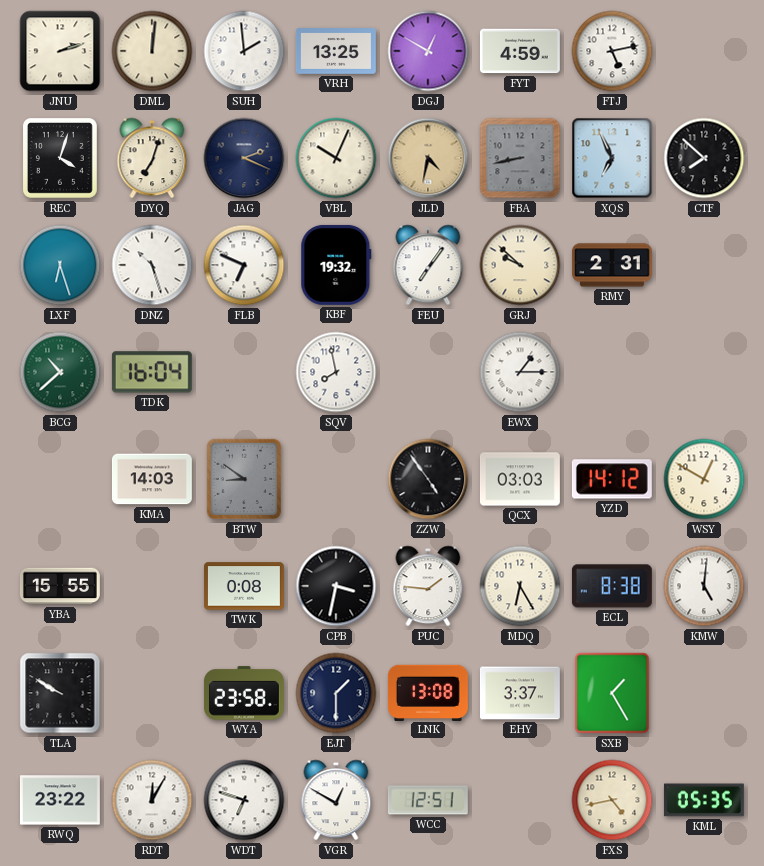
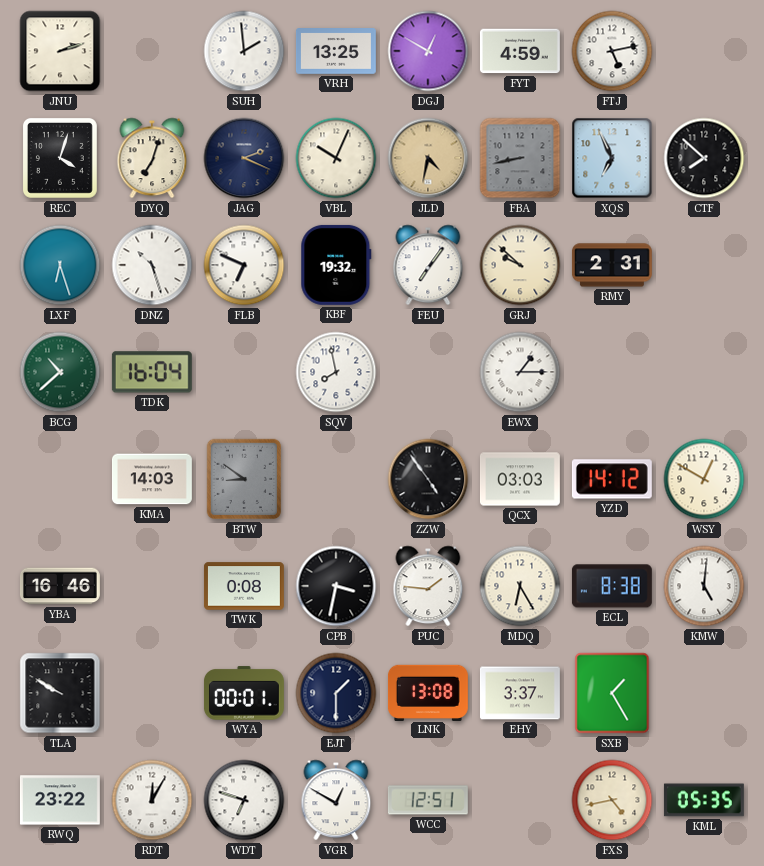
DML: 12:01 -> none
YBA: 15:55 -> 16:46
WYA: 23:58 -> 00:01
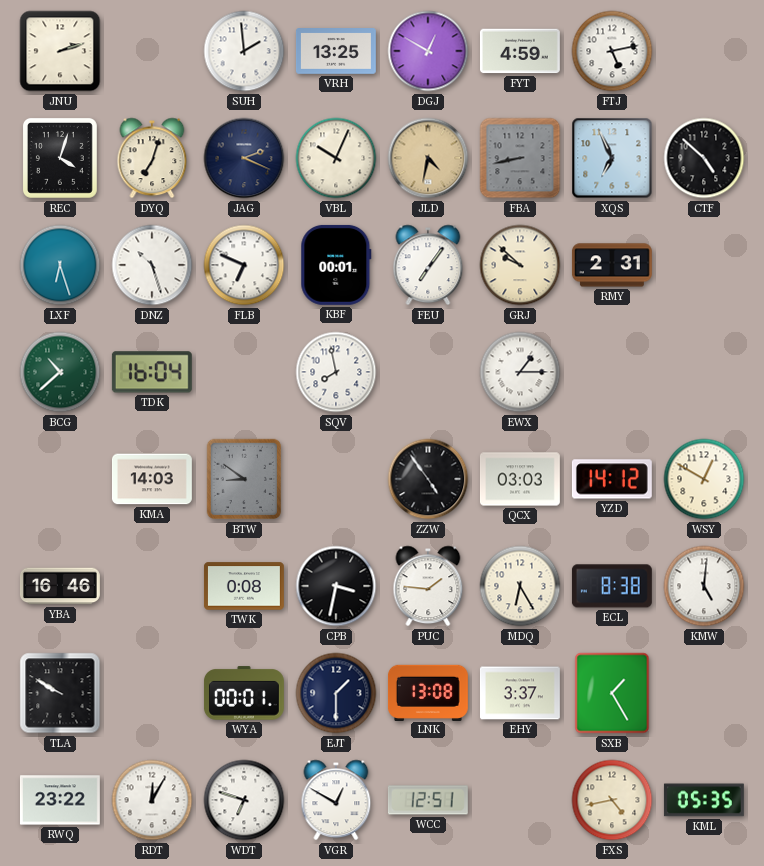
CTF: 7:52 -> 4:52
KBF: 19:32 -> 00:01
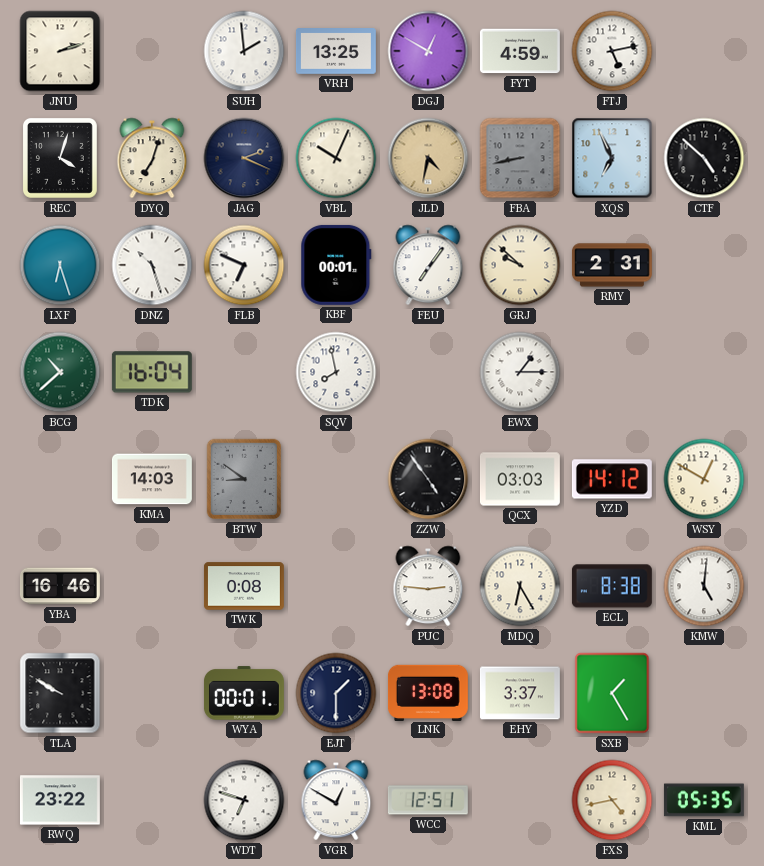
CPB: 3:32 -> none
PUC: 1:46 -> 2:46
RDT: 12:05 -> none
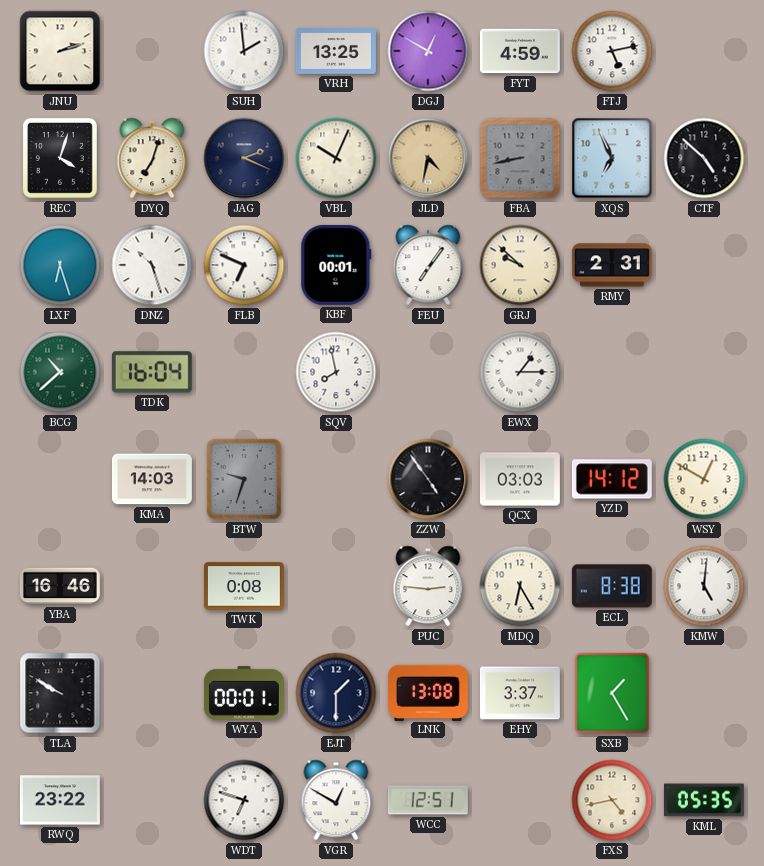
BTW: 8:51 -> 9:33
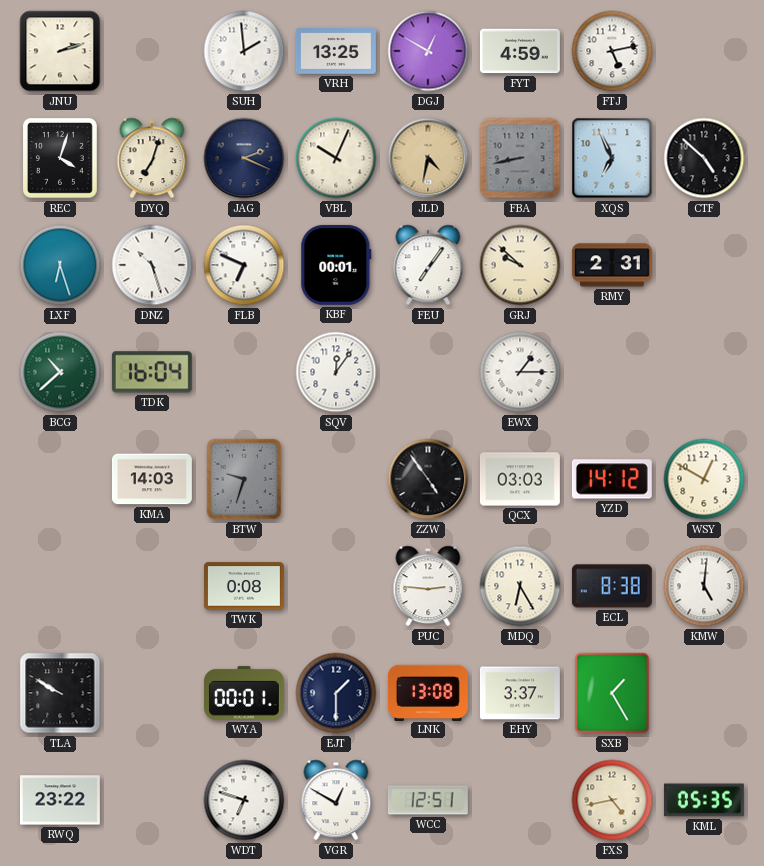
SQV: 7:58 -> 12:06
YBA: 16:46 -> none
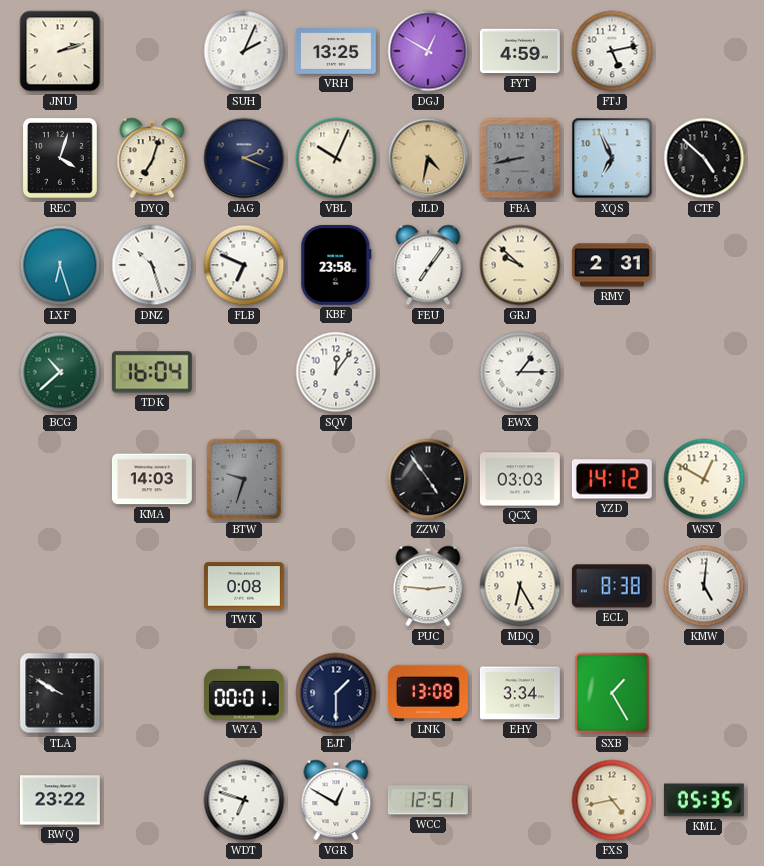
SUH: 1:59 -> 2:04
KBF: 00:01 -> 23:58
EHY: 3:37 -> 3:34
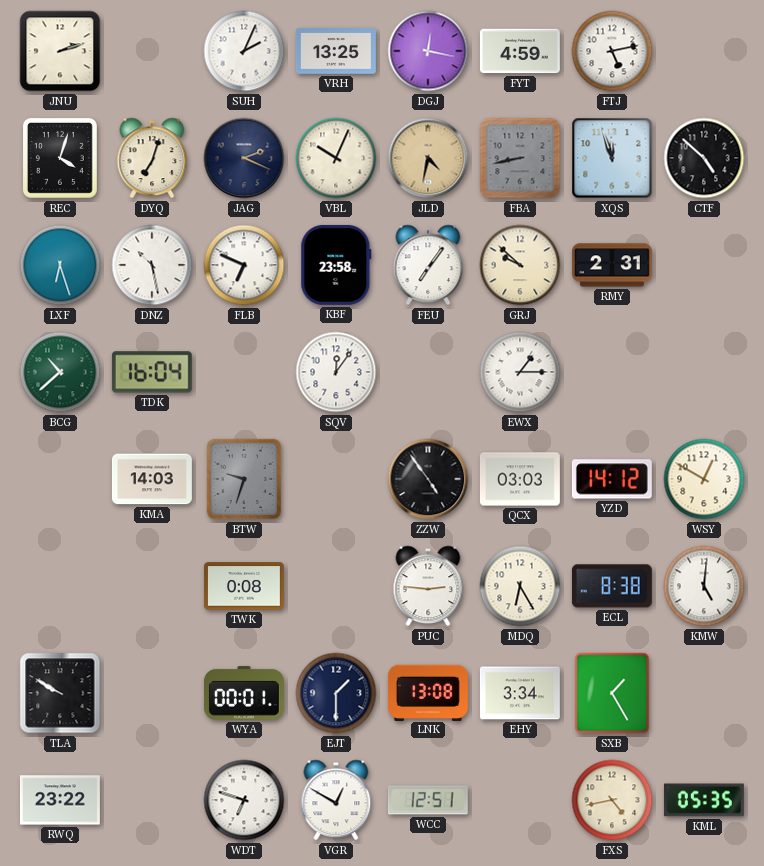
DGJ: 12:50 -> 12:17
XQS: 6:56 -> 11:57
DNZ: 10:27 -> 10:28
